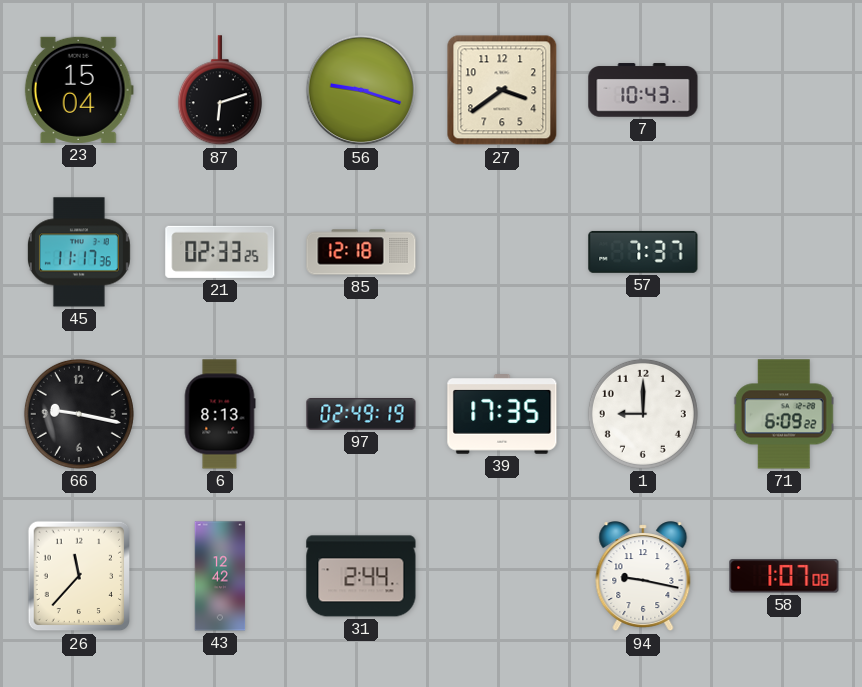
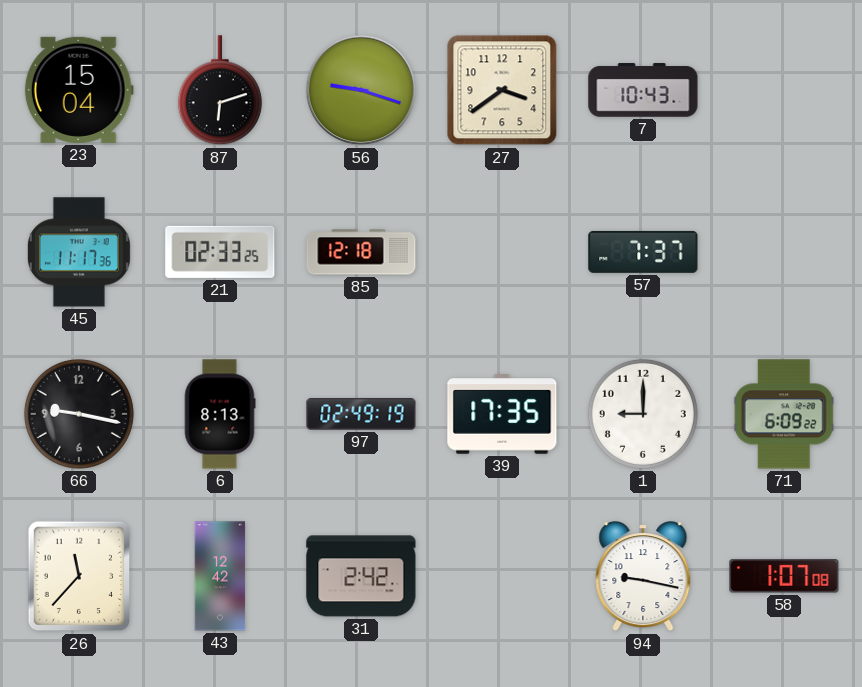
31: 2:44 -> 2:42
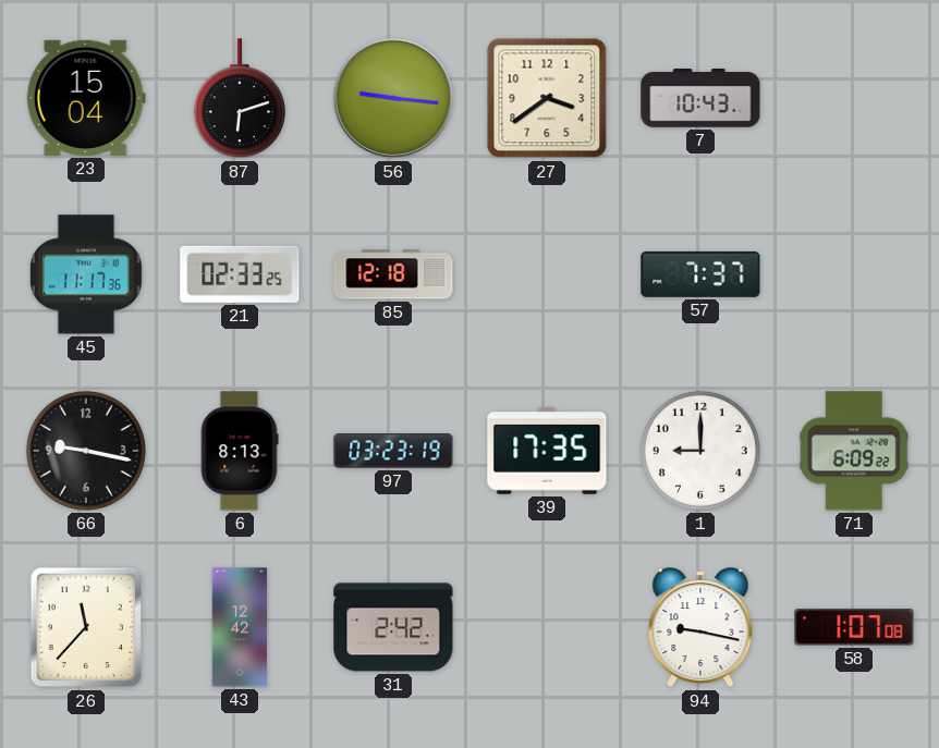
56: 9:18 -> 9:16
97: 02:49 -> 03:23
